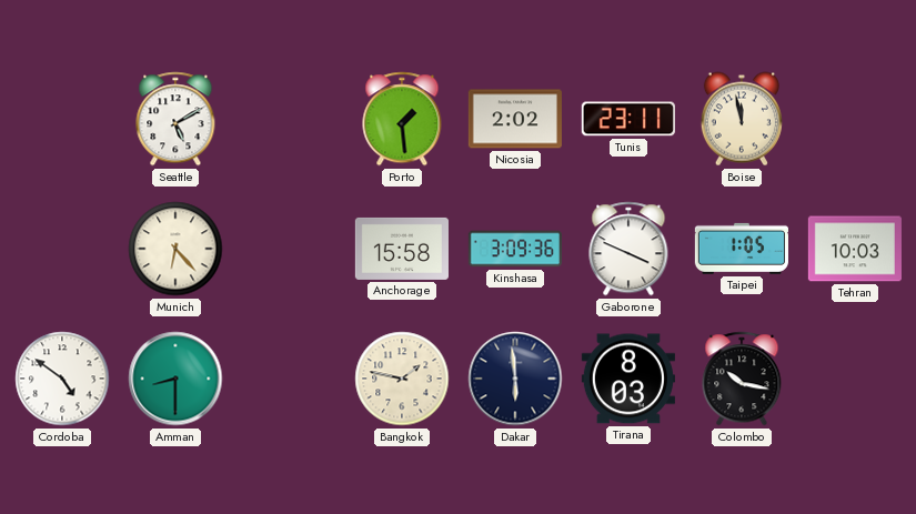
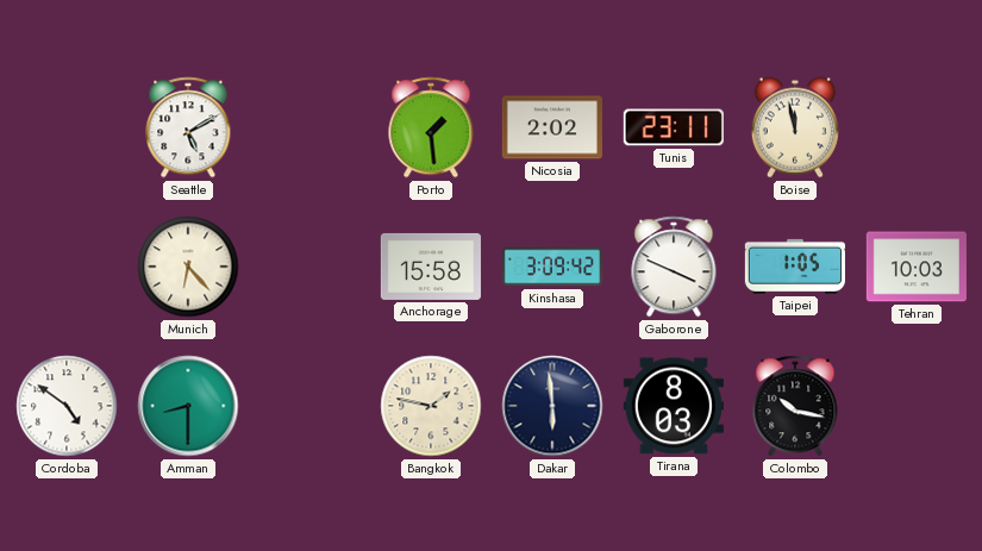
Kinshasa: 3:09:36 -> 3:09:42
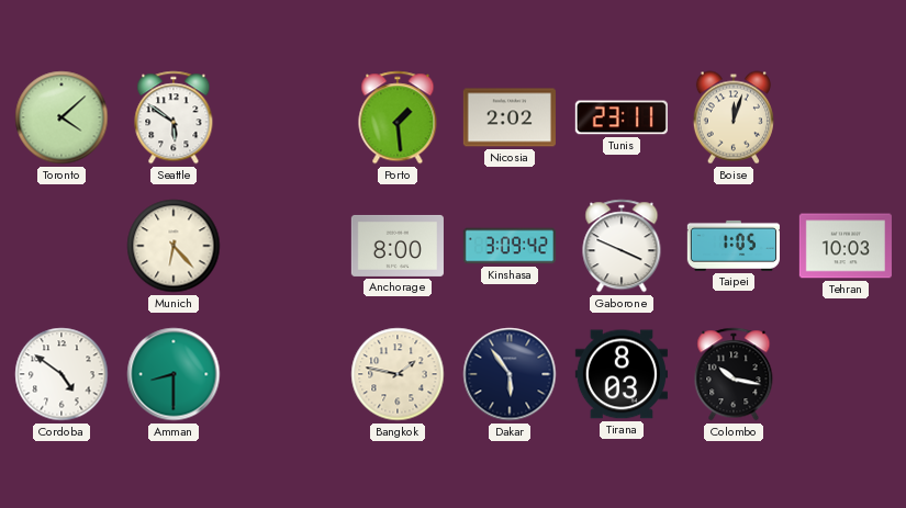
Toronto: none -> 4:08
Seattle: 5:10 -> 5:51
Boise: 11:58 -> 12:03
Anchorage: 15:58 -> 8:00
Dakar: 5:59 -> 5:54
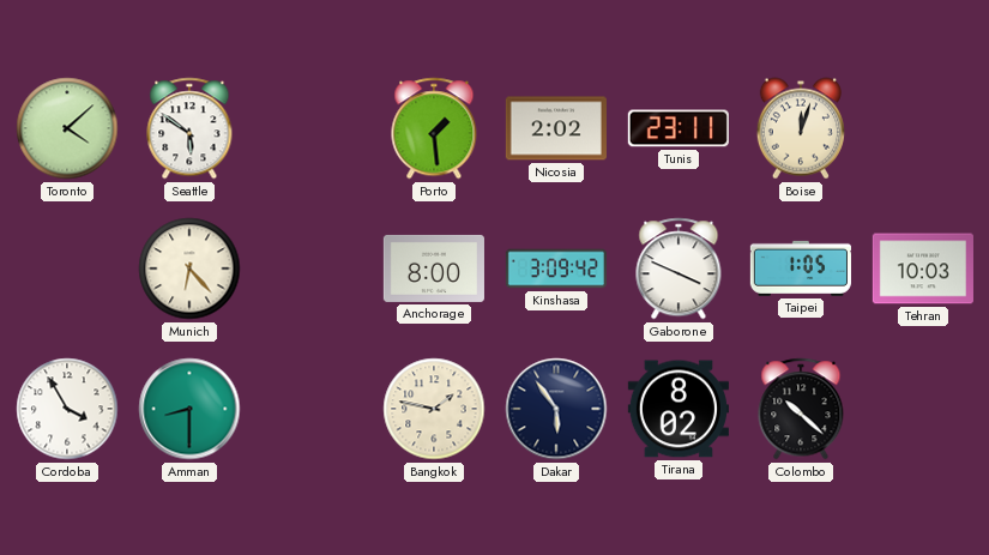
Cordoba: 4:51 -> 3:55
Tirana: 8:03 -> 8:02
Colombo: 10:17 -> 10:22
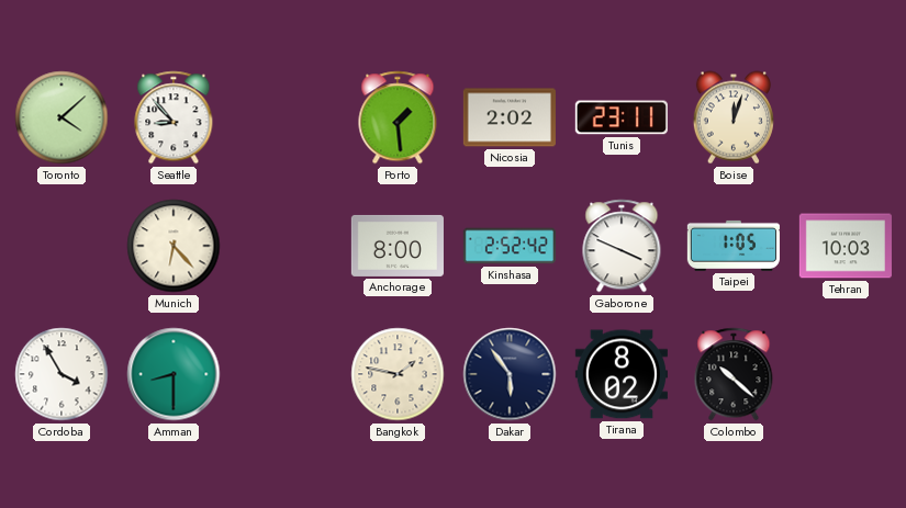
Seattle: 5:51 -> 8:53
Kinshasa: 3:09 -> 2:52
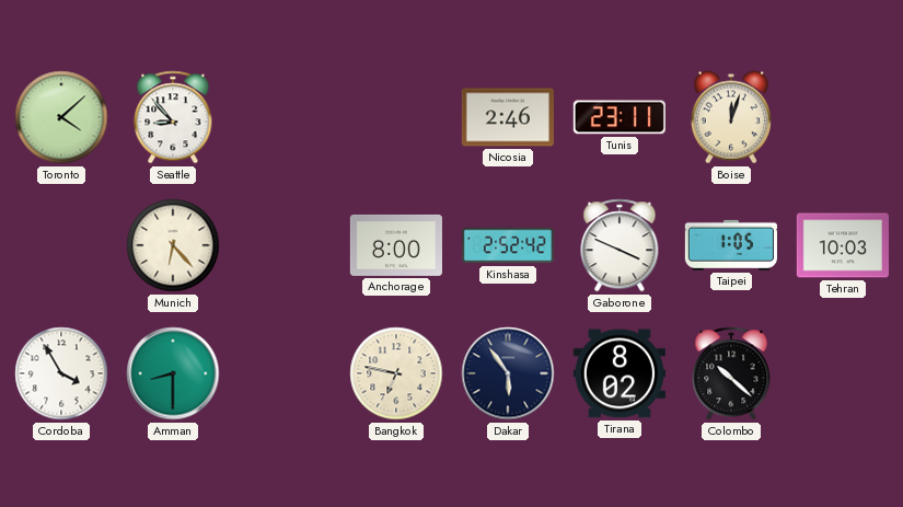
Porto: 1:29 -> none
Nicosia: 2:02 -> 2:46
Bangkok: 1:47 -> 6:47
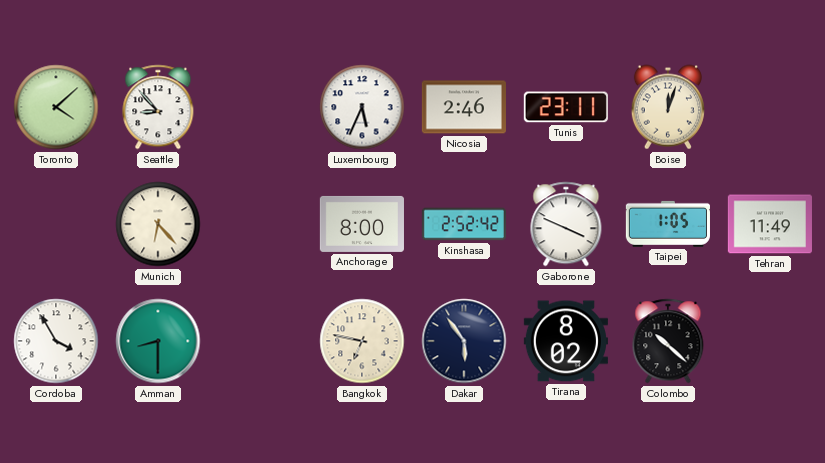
Luxembourg: none -> 5:34
Tehran: 10:03 -> 11:49
